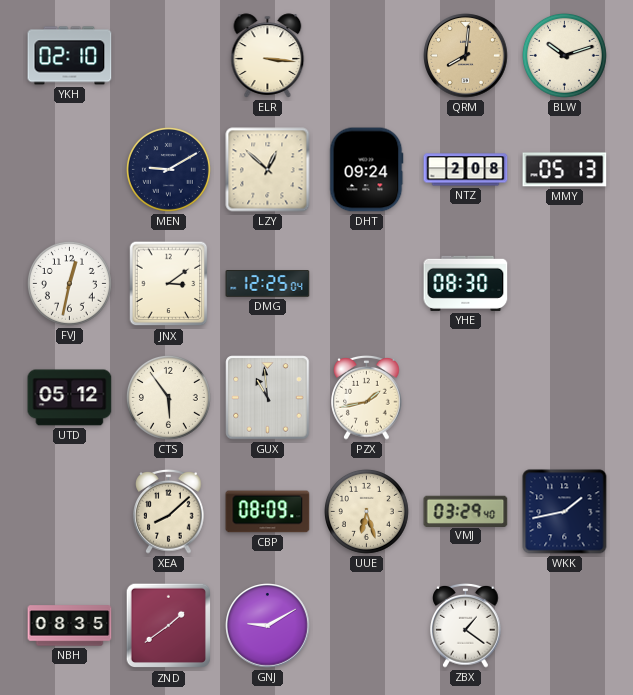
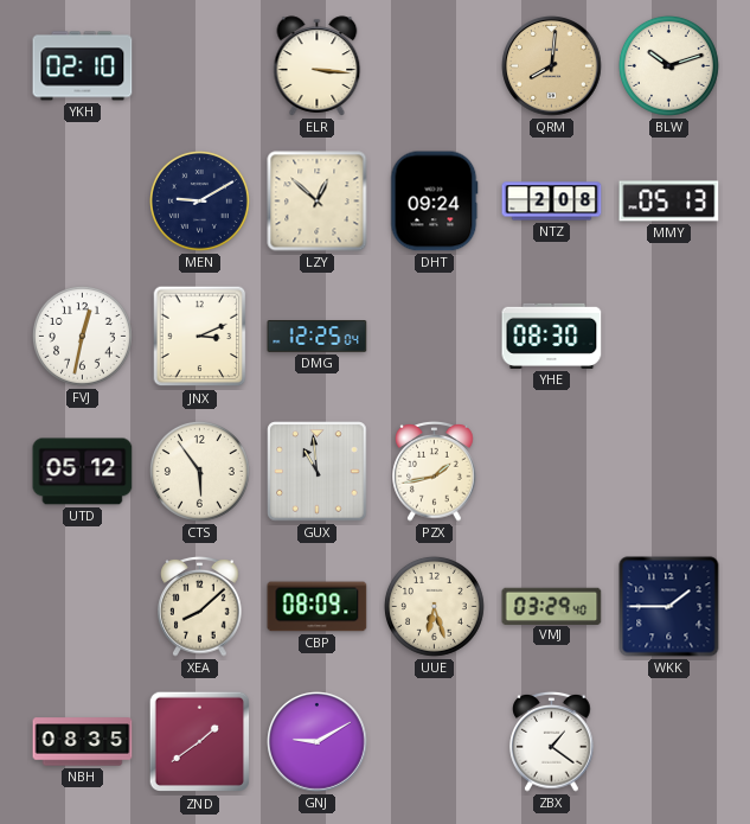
JNX: 3:09 -> 3:11
WKK: 1:43 -> 1:45
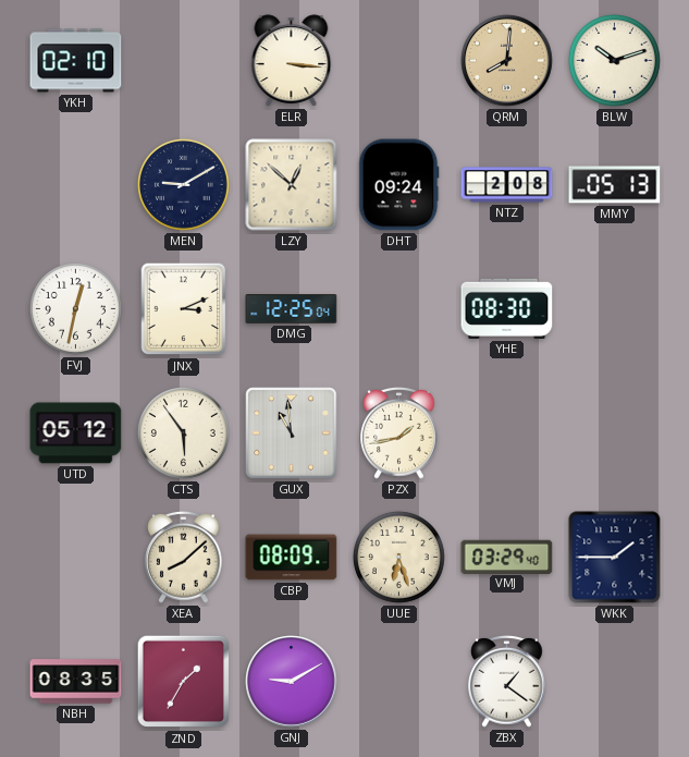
ZND: 1:39 -> 1:35
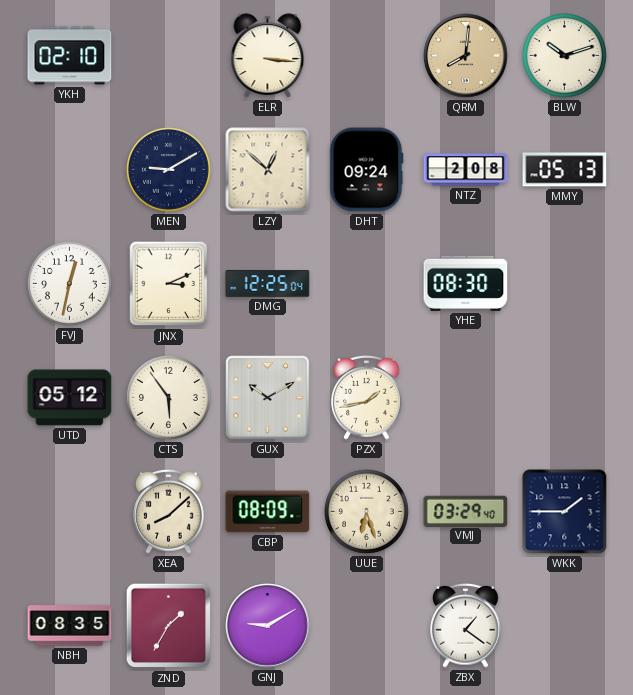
GUX: 10:59 -> 10:10
